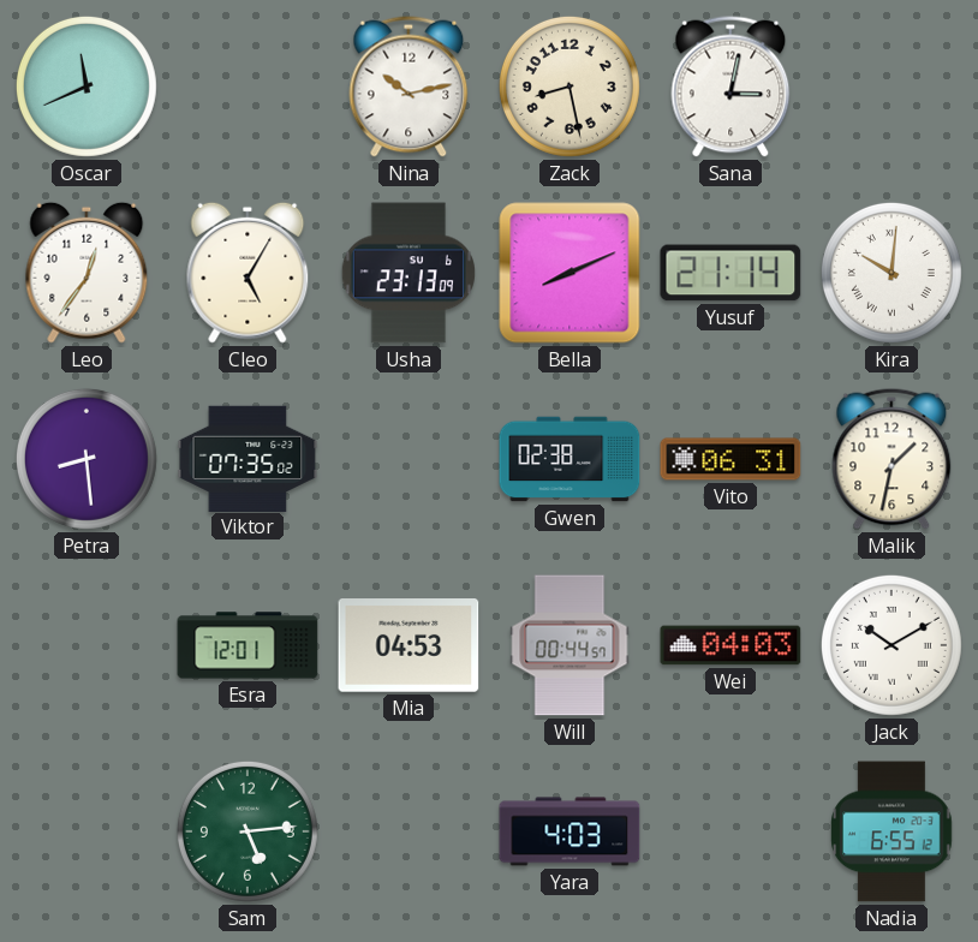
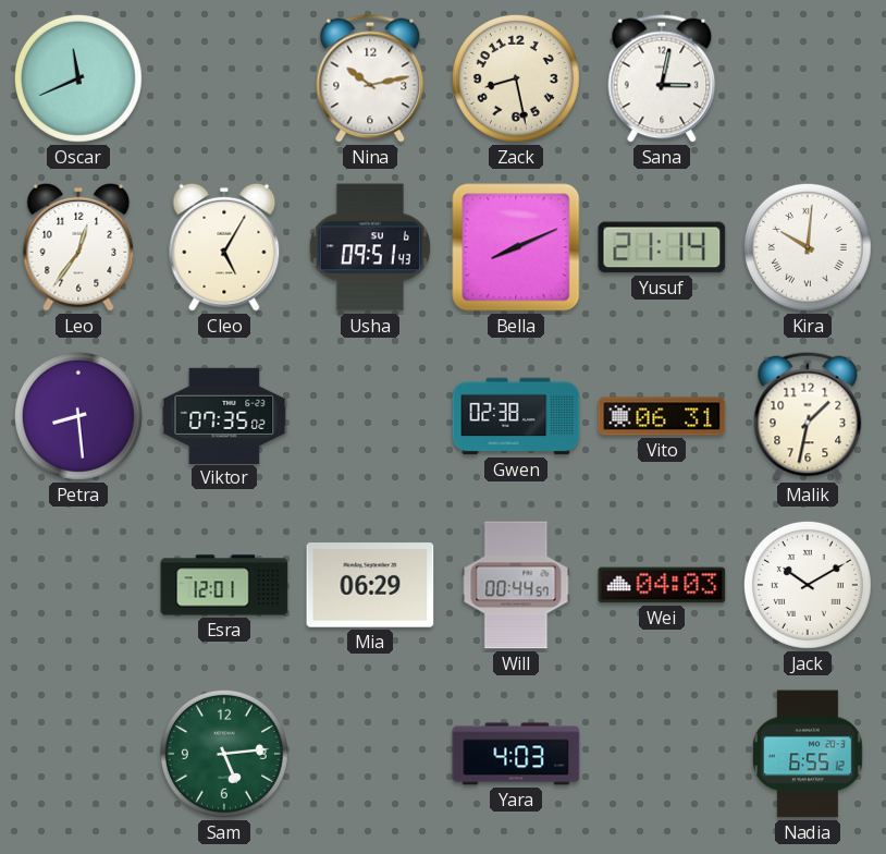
Usha: 23:13 -> 09:51
Mia: 04:53 -> 06:29
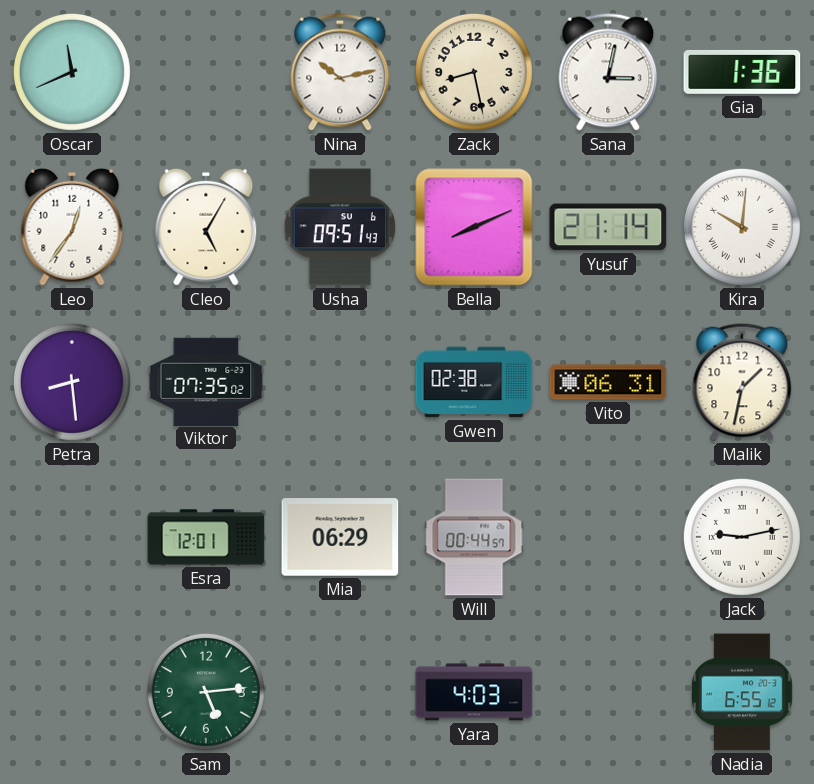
Gia: none -> 1:36
Wei: 04:03 -> none
Jack: 10:10 -> 9:13
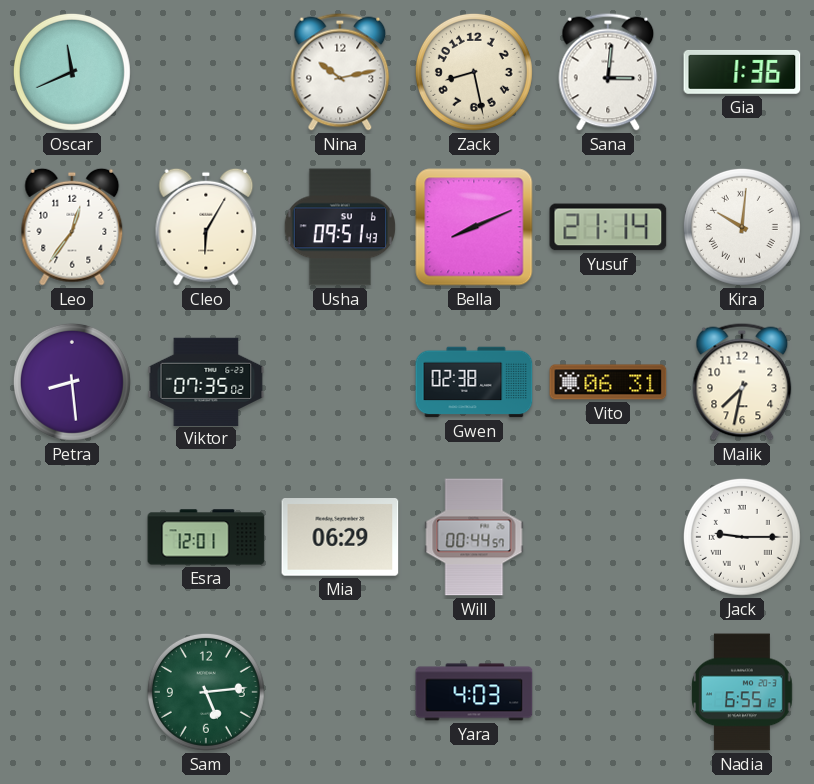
Sana: 3:02 -> 3:01
Cleo: 5:05 -> 6:05
Malik: 1:32 -> 7:32
Jack: 9:13 -> 9:15
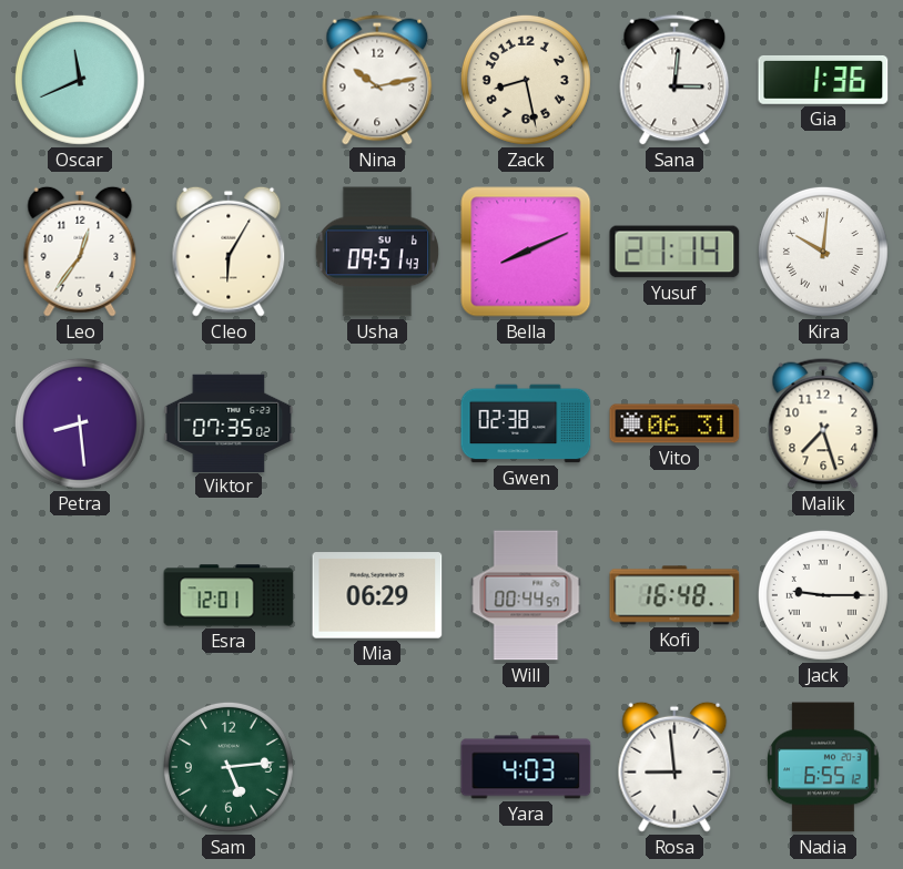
Malik: 7:32 -> 7:27
Kofi: none -> 16:48
Rosa: none -> 8:59
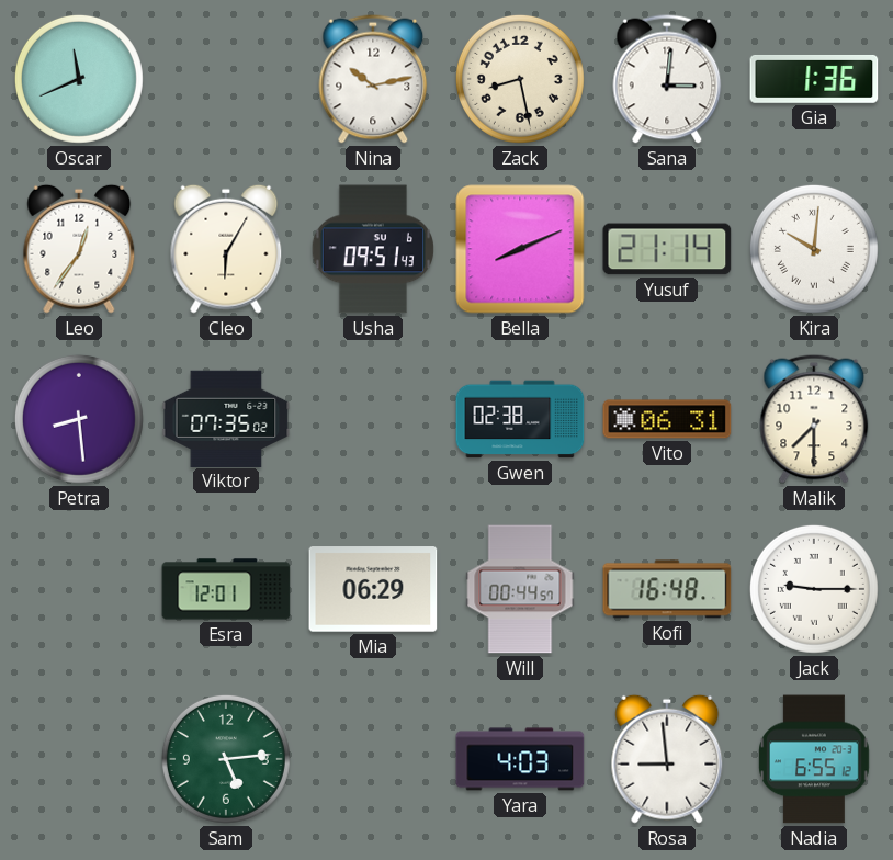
Malik: 7:27 -> 7:30
